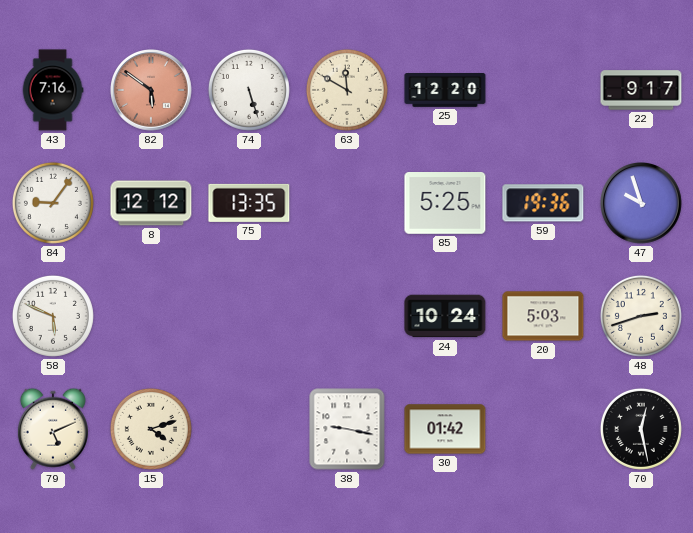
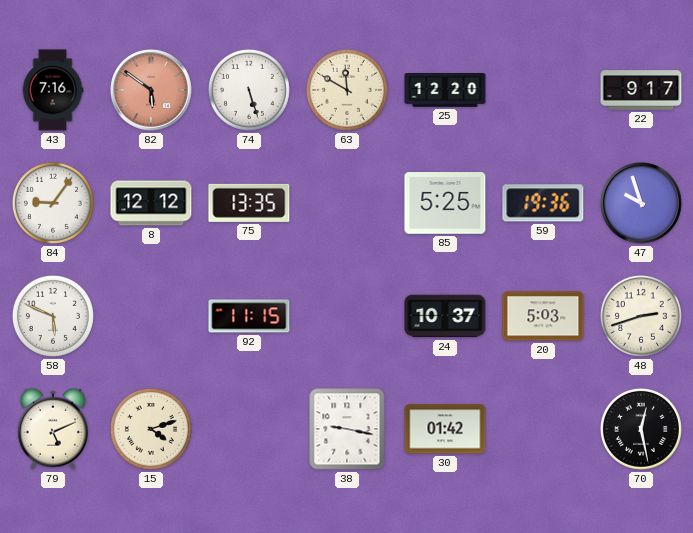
92: none -> 11:15
24: 10:24 -> 10:37
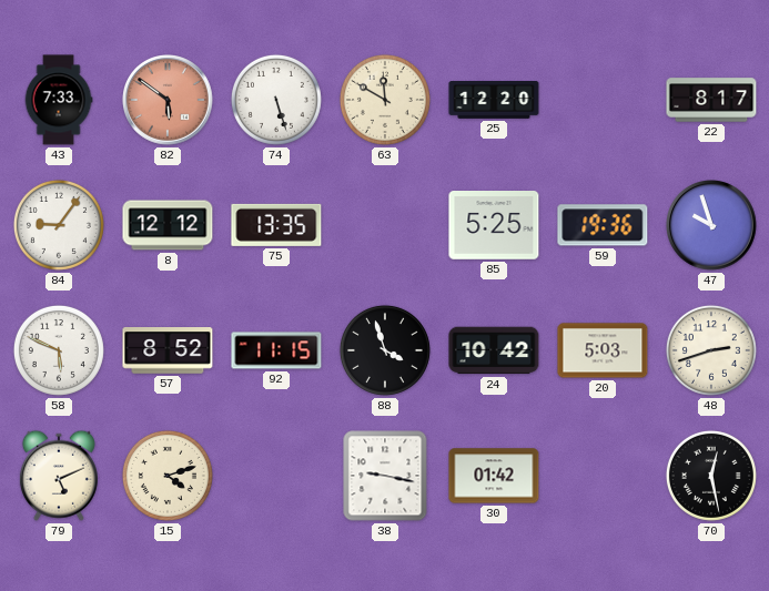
43: 7:16 -> 7:33
22: 9:17 -> 8:17
57: none -> 8:52
88: none -> 3:57
24: 10:37 -> 10:42
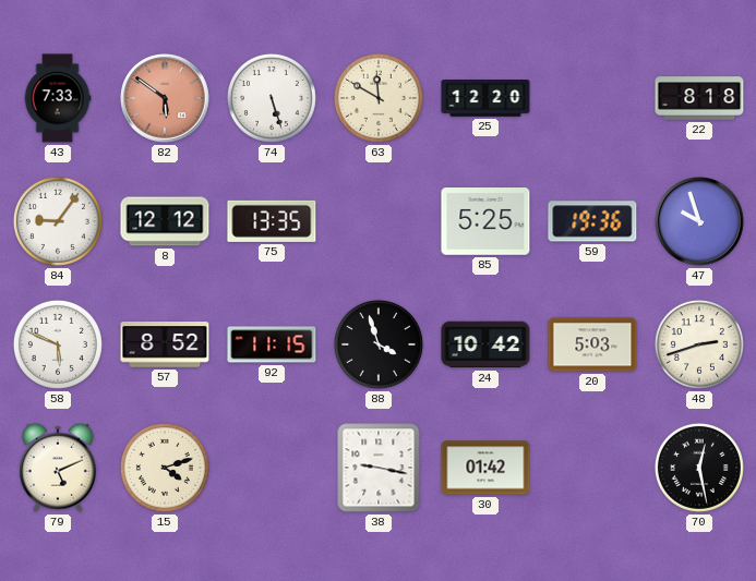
22: 8:17 -> 8:18
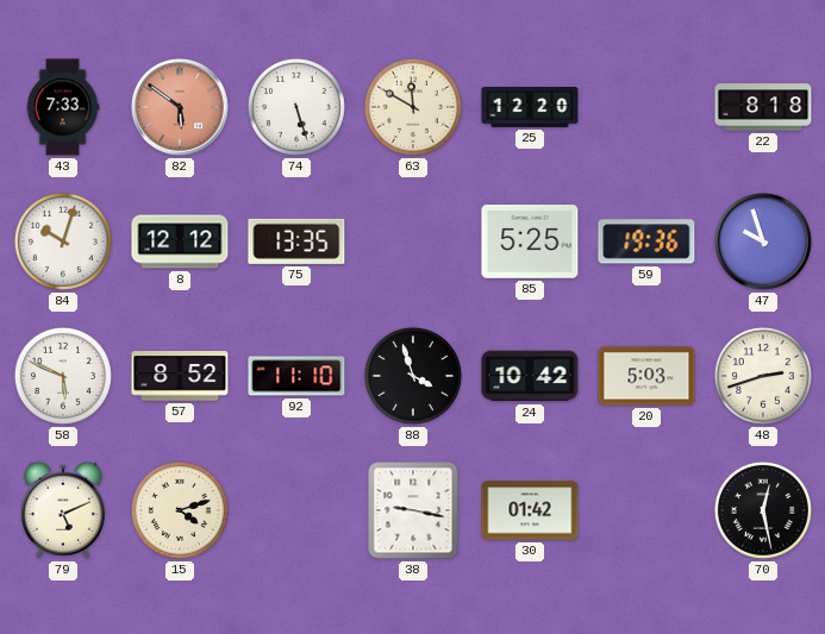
84: 9:06 -> 10:03
92: 11:15 -> 11:10
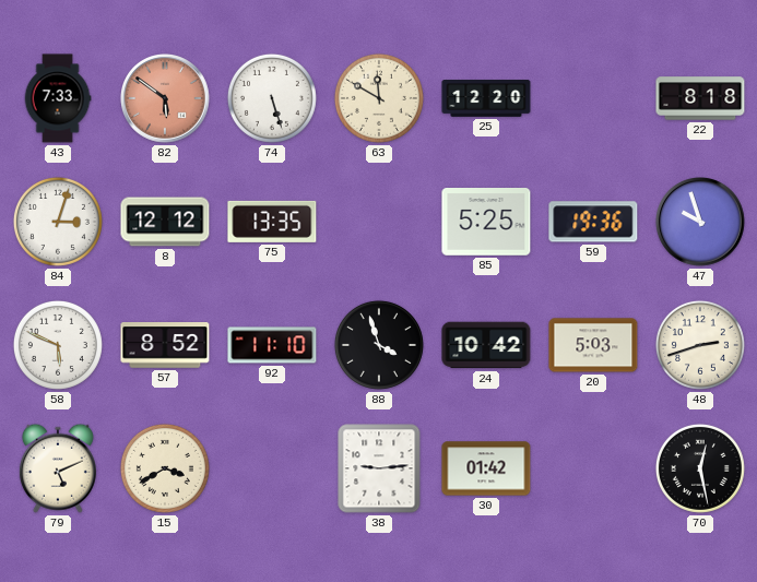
84: 10:03 -> 3:03
15: 4:12 -> 3:40
38: 9:17 -> 9:14
